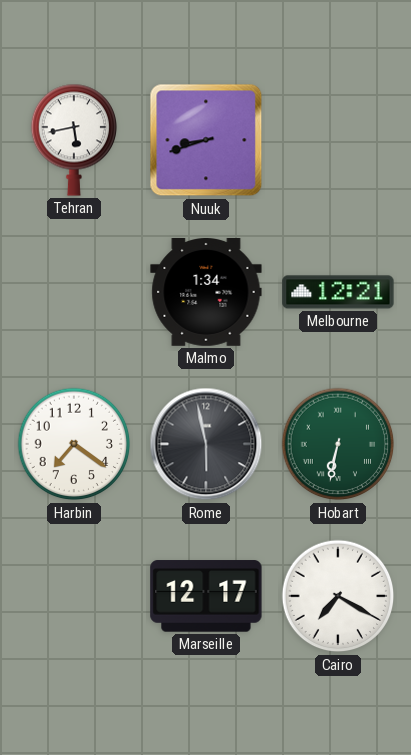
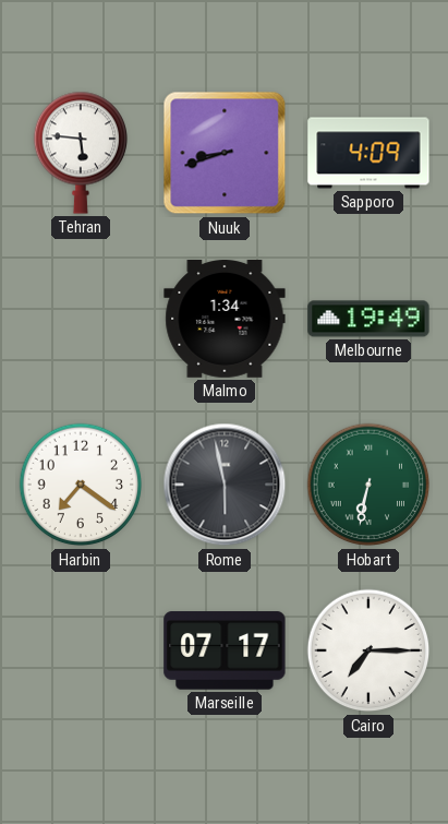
Tehran: 5:43 -> 5:46
Sapporo: none -> 4:09
Melbourne: 12:21 -> 19:49
Marseille: 12:17 -> 07:17
Cairo: 7:20 -> 7:15
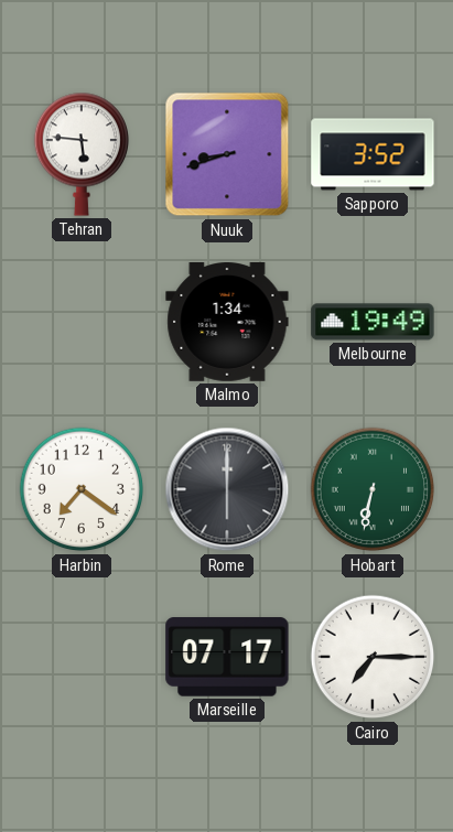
Sapporo: 4:09 -> 3:52
Rome: 5:58 -> 6:00
